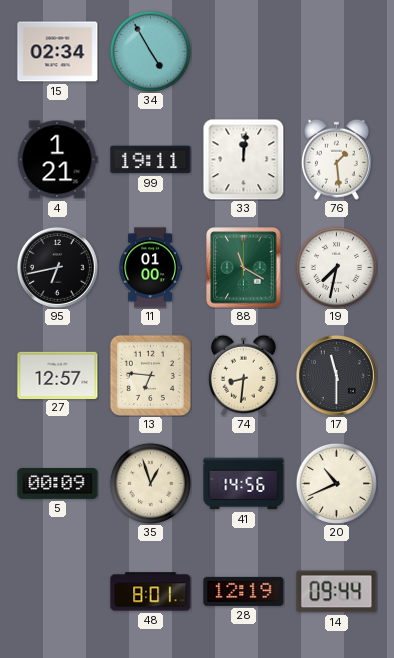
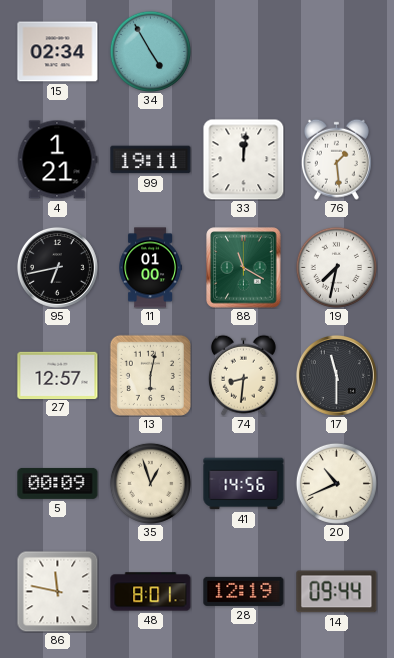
13: 6:46 -> 6:02
86: none -> 11:47
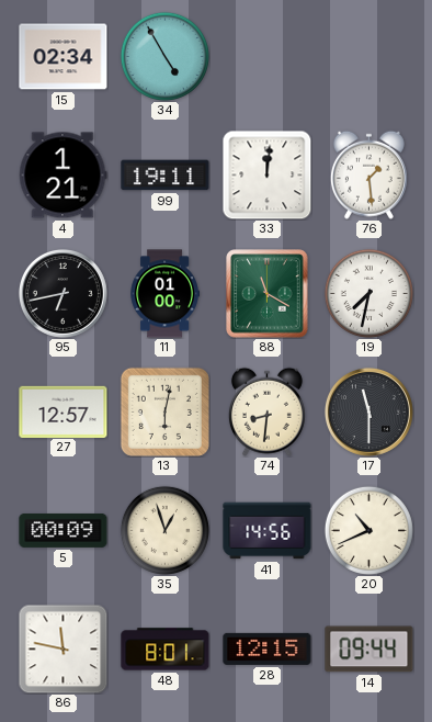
28: 12:19 -> 12:15
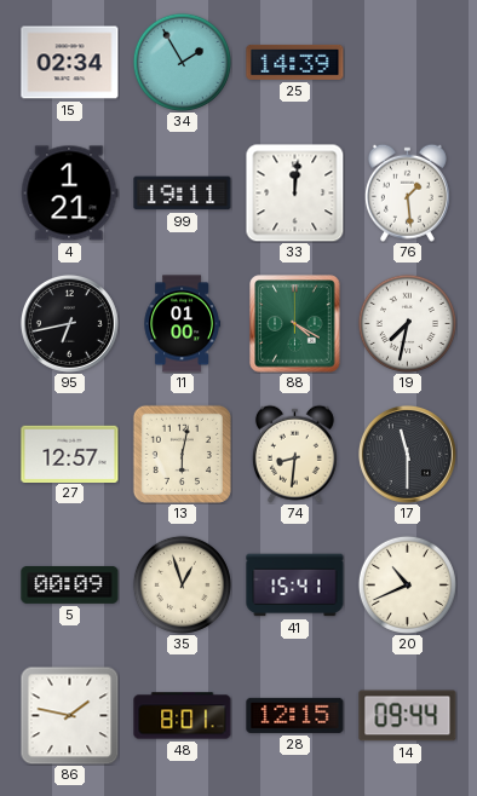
34: 4:55 -> 1:55
25: none -> 14:39
88: 11:20 -> 4:20
41: 14:56 -> 15:41
86: 11:47 -> 1:47
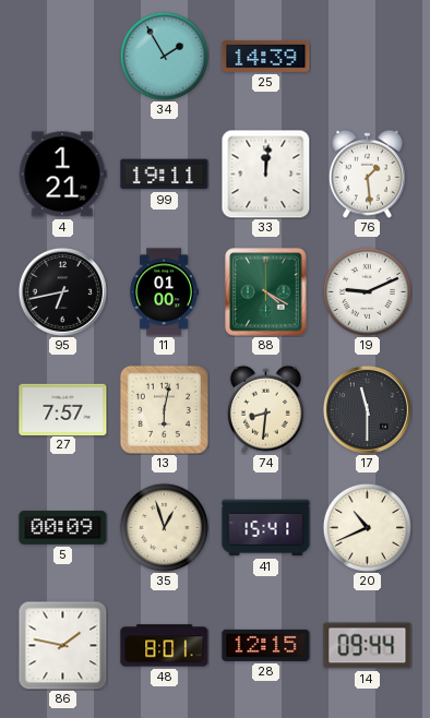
15: 02:34 -> none
19: 7:32 -> 9:11
27: 12:57 -> 7:57
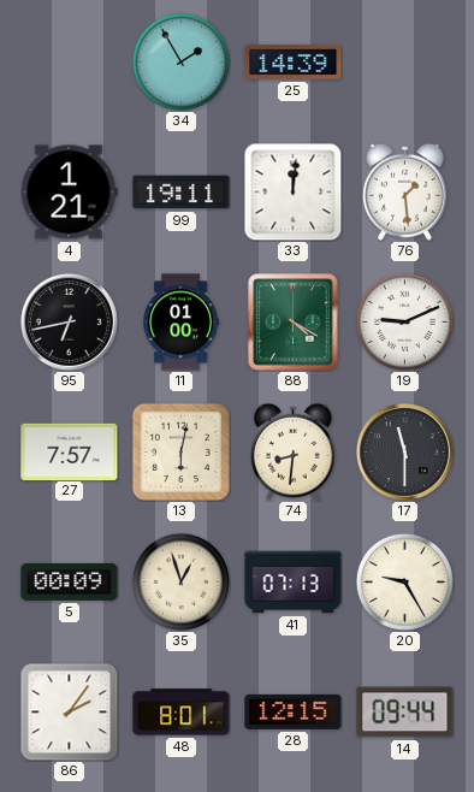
41: 15:41 -> 07:13
20: 10:41 -> 9:25
86: 1:47 -> 2:06
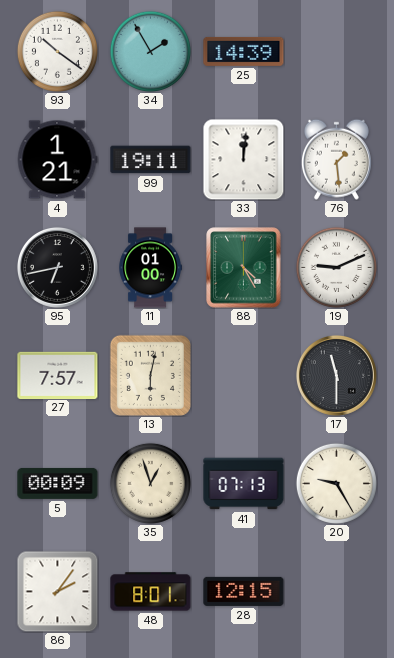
93: none -> 10:21
88: 4:20 -> 4:25
74: 8:31 -> none
14: 09:44 -> none
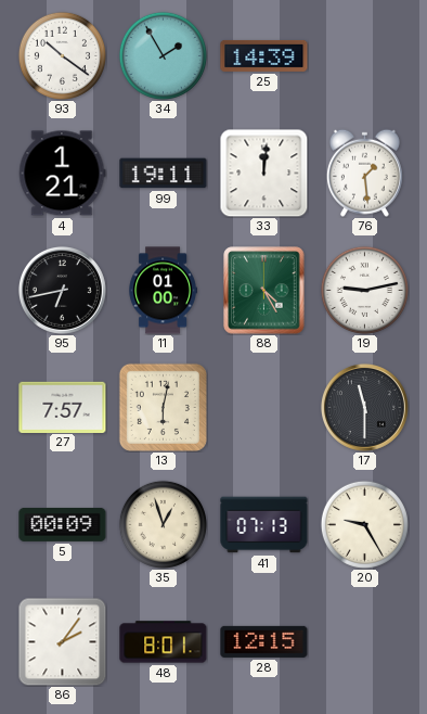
19: 9:11 -> 9:13
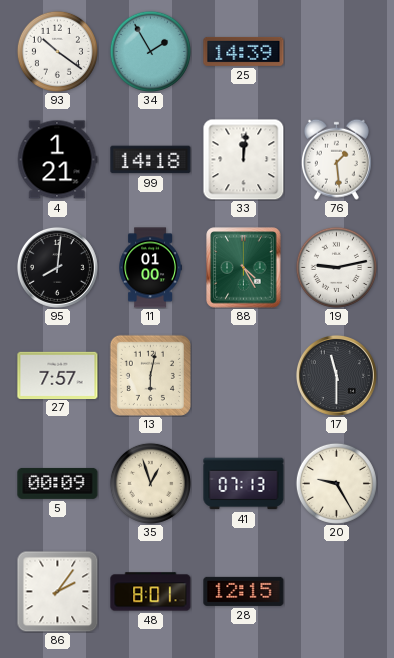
99: 19:11 -> 14:18
95: 6:43 -> 8:01
